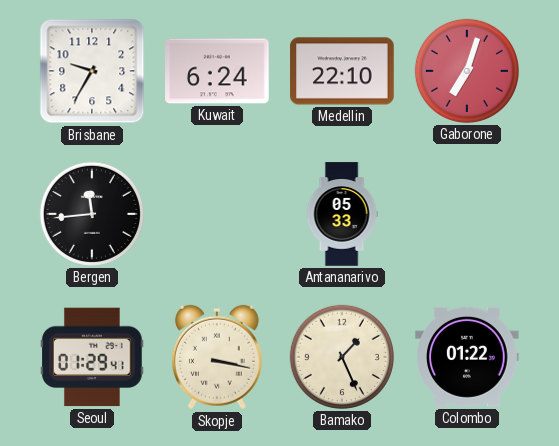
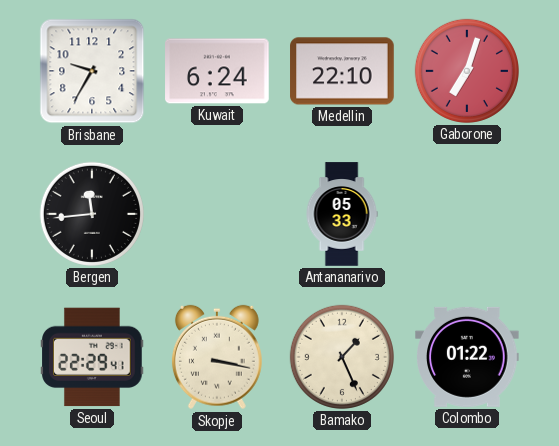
Seoul: 01:29 -> 22:29
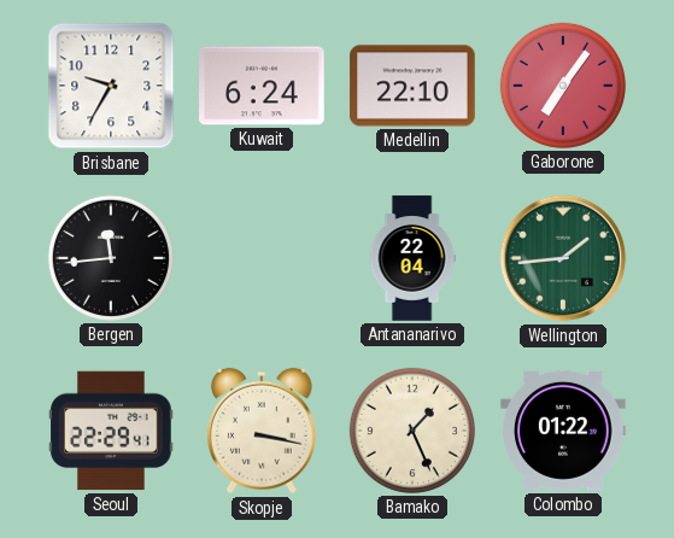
Gaborone: 7:03 -> 7:06
Antananarivo: 05:33 -> 22:04
Wellington: none -> 1:44
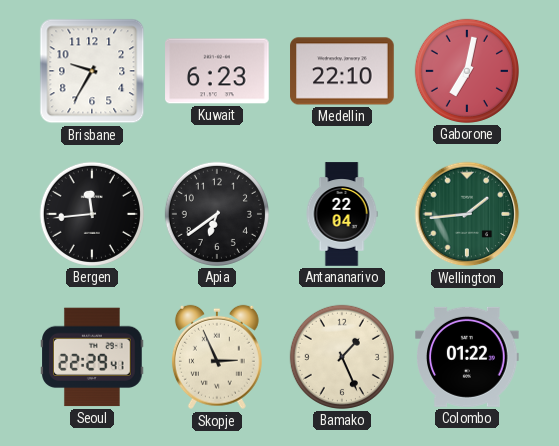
Kuwait: 6:24 -> 6:23
Gaborone: 7:06 -> 7:02
Apia: none -> 6:39
Skopje: 3:17 -> 2:56
